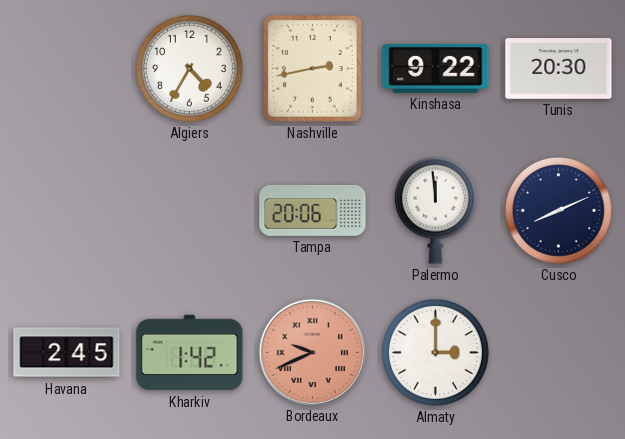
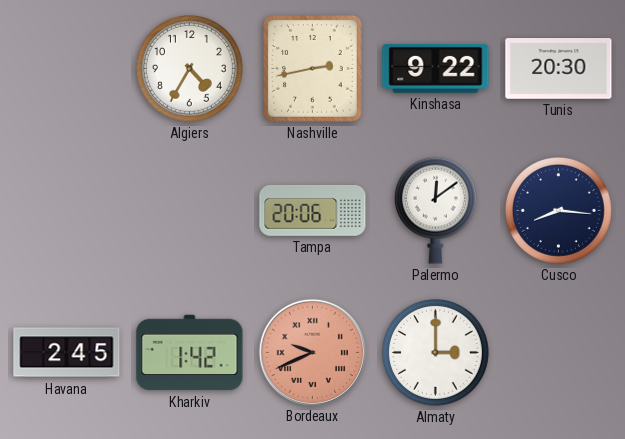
Palermo: 11:59 -> 12:09
Cusco: 8:11 -> 8:16
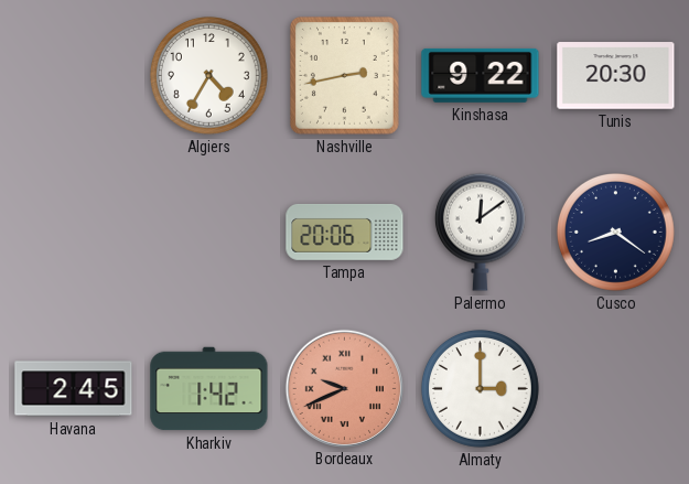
Cusco: 8:16 -> 8:21
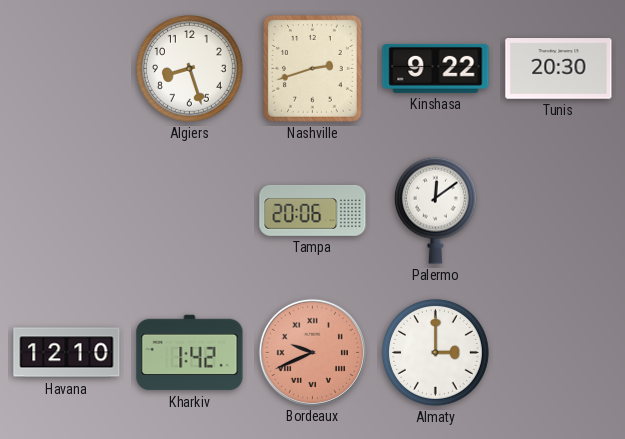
Algiers: 4:35 -> 8:27
Nashville: 2:43 -> 2:42
Cusco: 8:21 -> none
Havana: 2:45 -> 12:10
